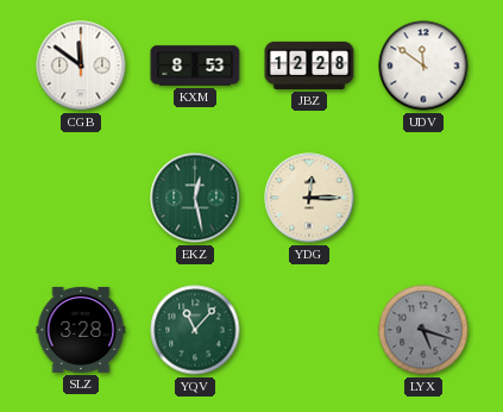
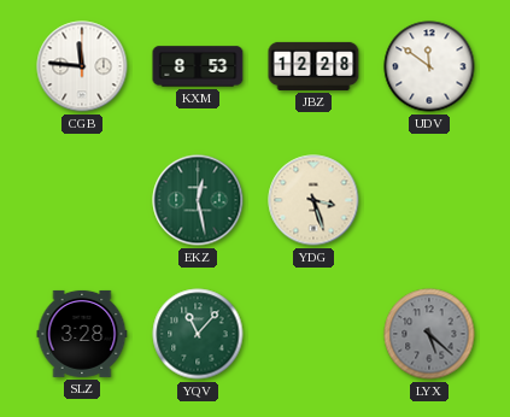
CGB: 11:51 -> 11:46
YDG: 12:15 -> 3:27
LYX: 5:18 -> 5:22
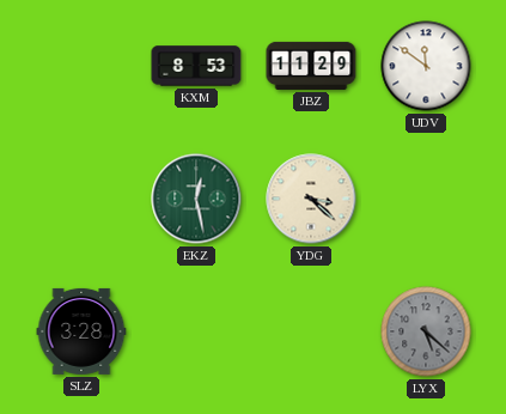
CGB: 11:46 -> none
JBZ: 12:28 -> 11:29
YDG: 3:27 -> 3:22
YQV: 11:07 -> none
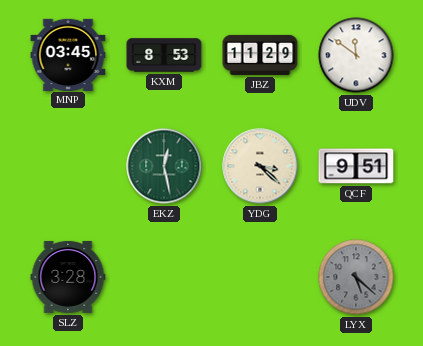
MNP: none -> 03:45
QCF: none -> 9:51
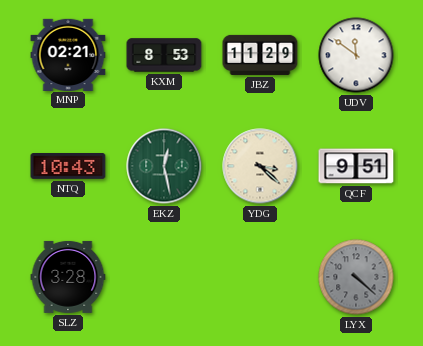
MNP: 03:45 -> 02:21
NTQ: none -> 10:43
LYX: 5:22 -> 4:22
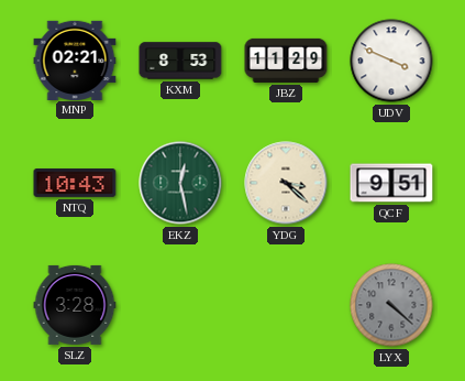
UDV: 11:51 -> 3:49
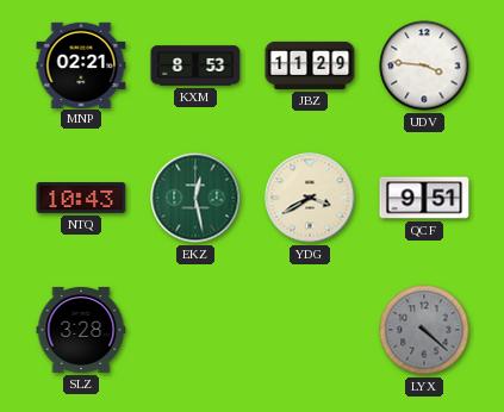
UDV: 3:49 -> 3:46
YDG: 3:22 -> 3:40
